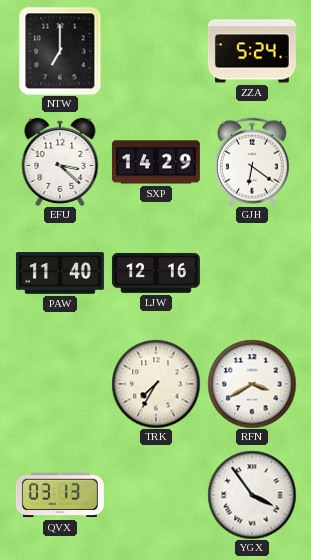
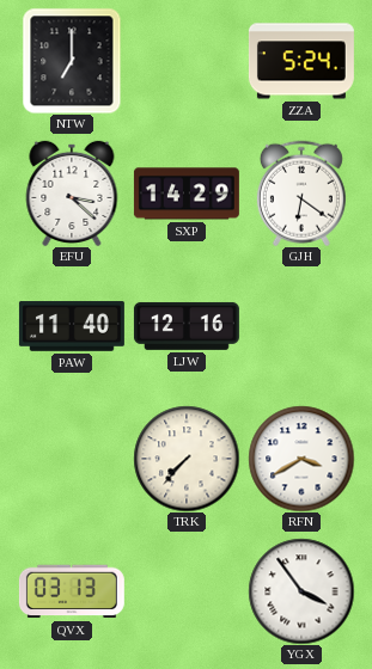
TRK: 7:35 -> 7:37
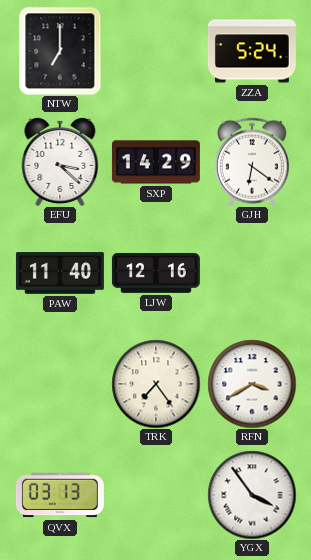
TRK: 7:37 -> 7:24
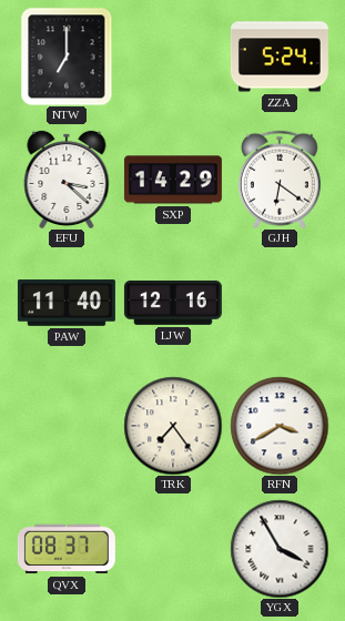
QVX: 03:13 -> 08:37
YGX: 3:54 -> 3:55
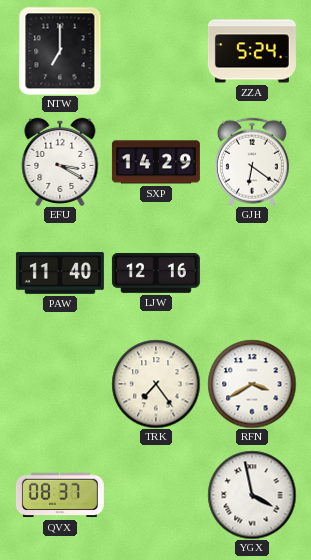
EFU: 3:22 -> 3:20
YGX: 3:55 -> 3:58
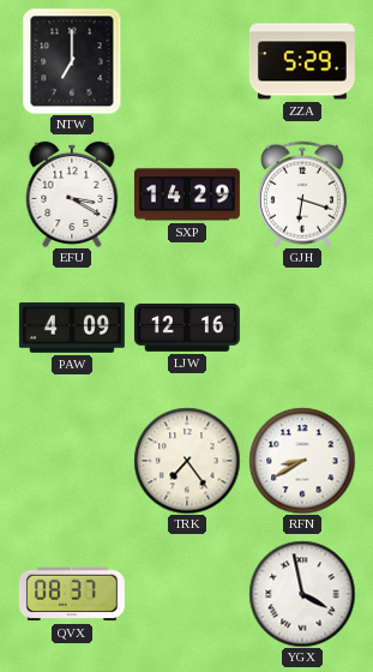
ZZA: 5:24 -> 5:29
GJH: 6:21 -> 6:18
PAW: 11:40 -> 4:09
RFN: 3:40 -> 8:40
